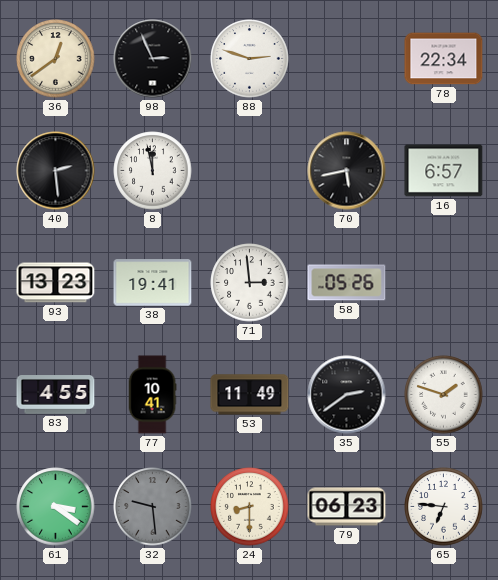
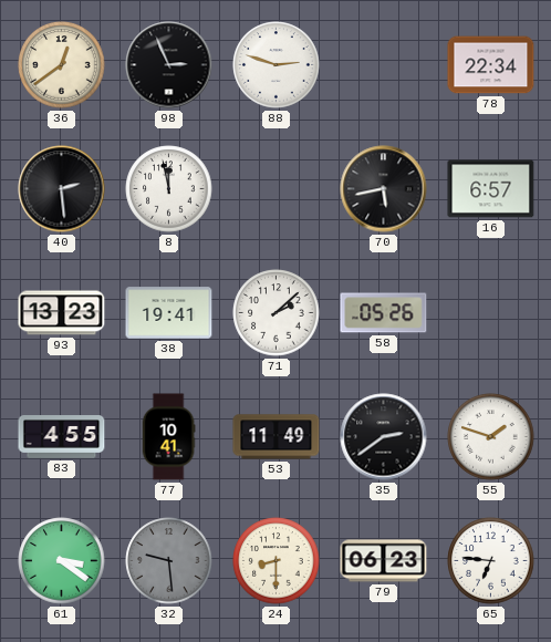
71: 2:59 -> 2:08
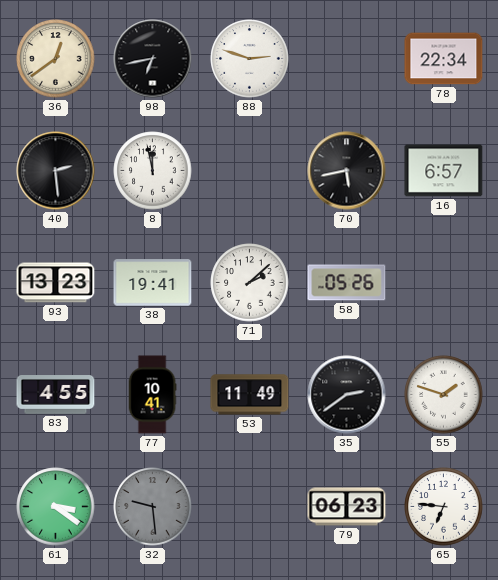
98: 2:56 -> 6:43
24: 8:30 -> none
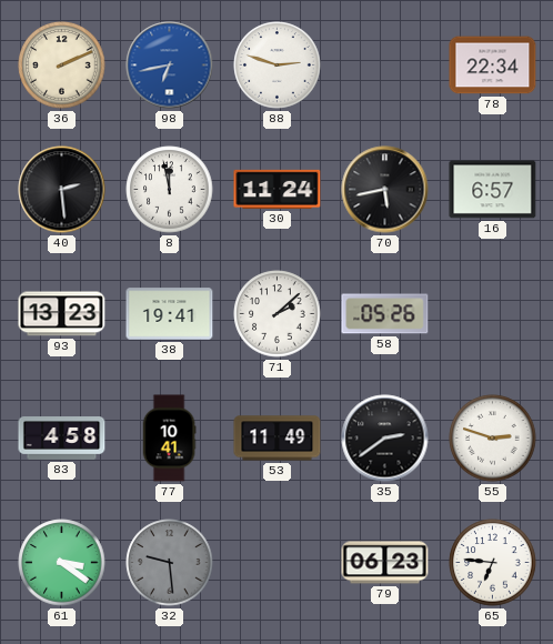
36: 12:39 -> 2:11
98 dial: black -> blue
30: none -> 11:24
83: 4:55 -> 4:58
55: 1:48 -> 2:48
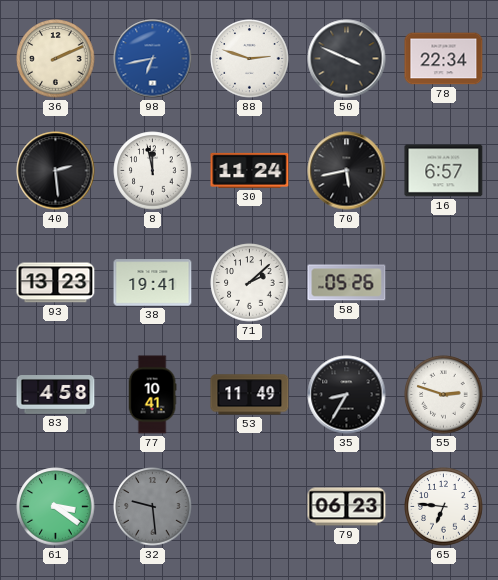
50: none -> 3:49
35: 2:39 -> 8:35
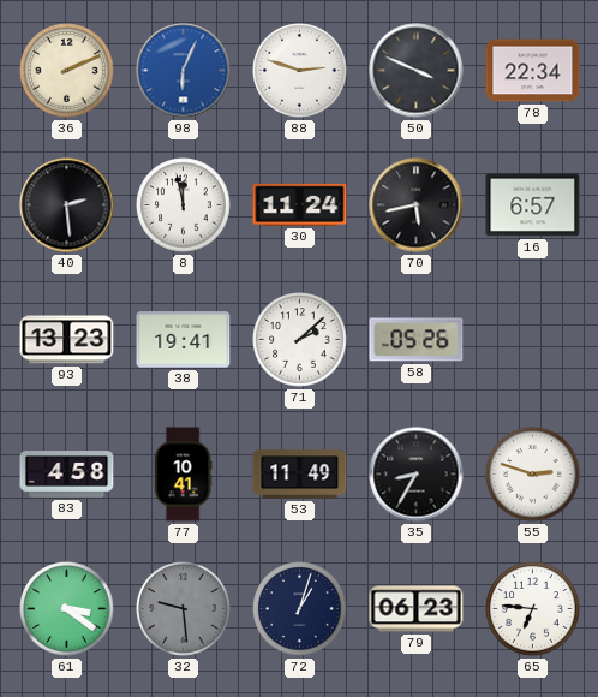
98: 6:43 -> 6:04
72: none -> 1:03
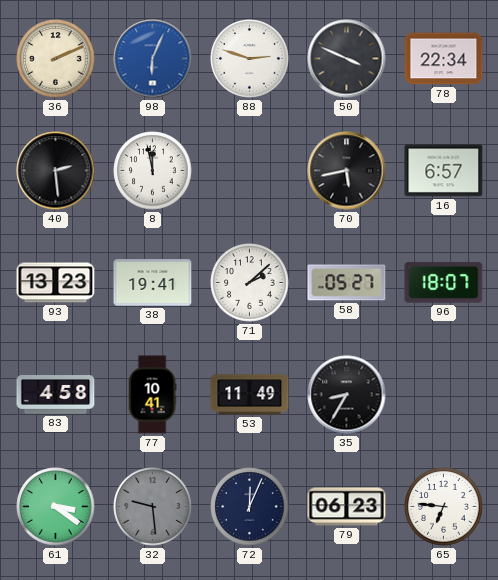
30: 11:24 -> none
58: 05:26 -> 05:27
96: none -> 18:07
55: 2:48 -> none
72: 1:03 -> 12:04
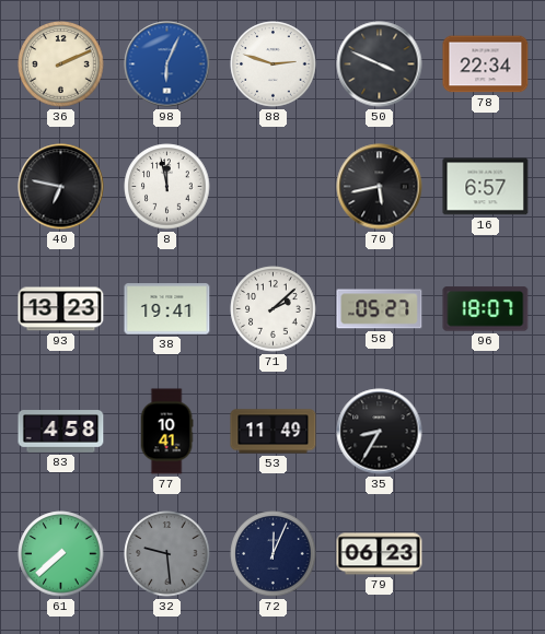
40: 2:29 -> 6:47
61: 3:21 -> 7:38
65: 6:46 -> none
